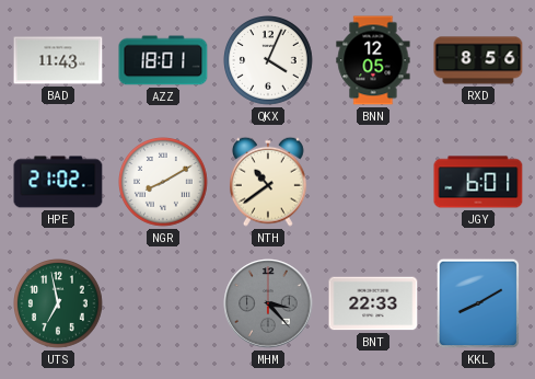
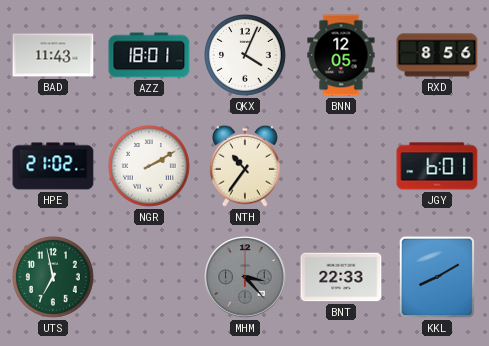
NGR: 8:10 -> 2:10
NTH: 10:39 -> 10:36
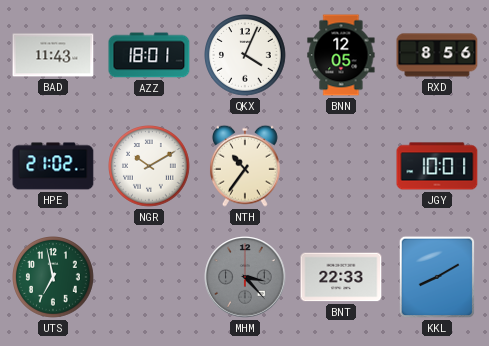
NGR: 2:10 -> 10:10
JGY: 6:01 -> 10:01
